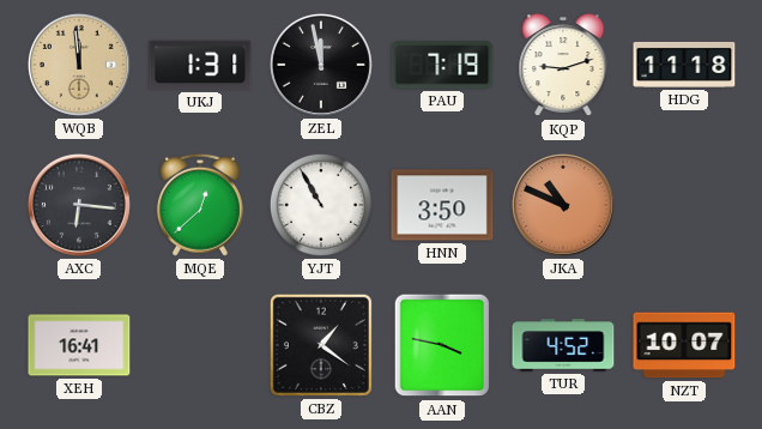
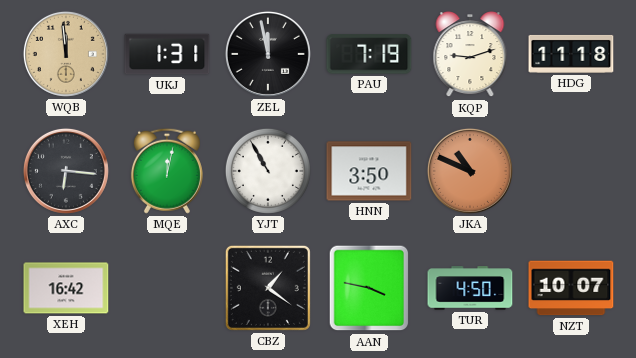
MQE: 12:38 -> 12:02
XEH: 16:41 -> 16:42
TUR: 4:52 -> 4:50
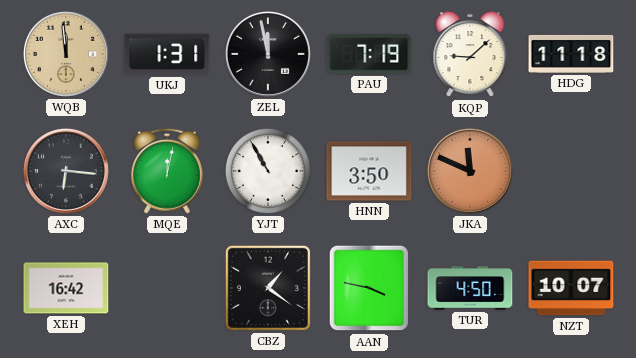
KQP: 9:12 -> 9:08
JKA: 10:49 -> 11:49
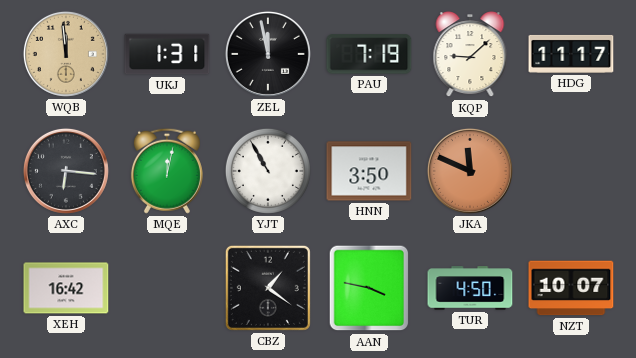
HDG: 11:18 -> 11:17
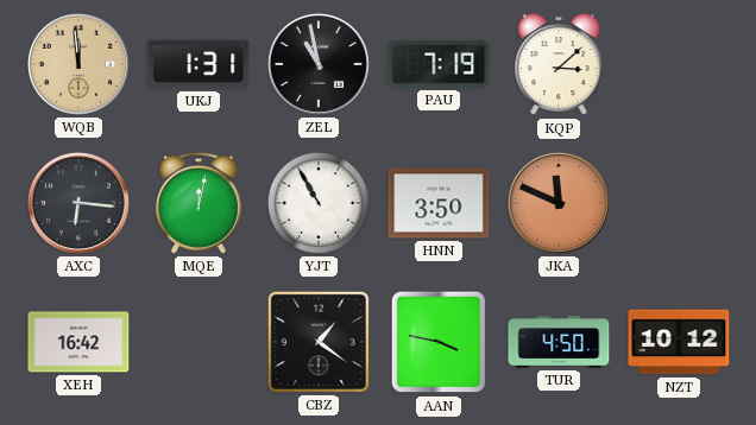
ZEL: 11:58 -> 10:58
KQP: 9:08 -> 3:08
HDG: 11:17 -> none
NZT: 10:07 -> 10:12
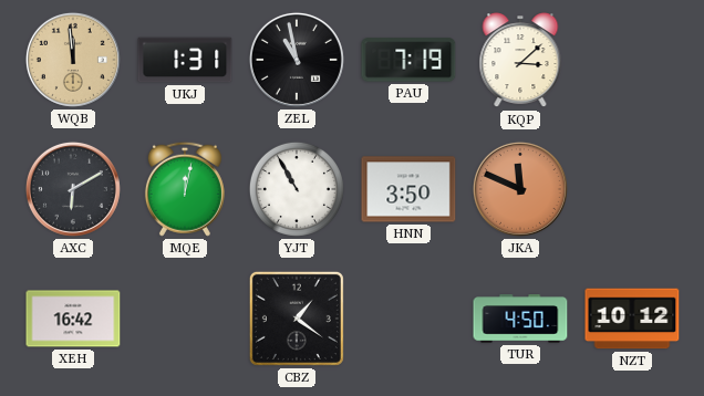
AXC: 6:16 -> 6:10
AAN: 3:47 -> none
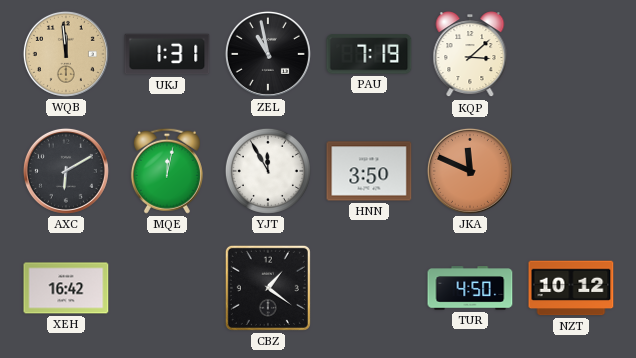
YJT: 10:55 -> 11:55
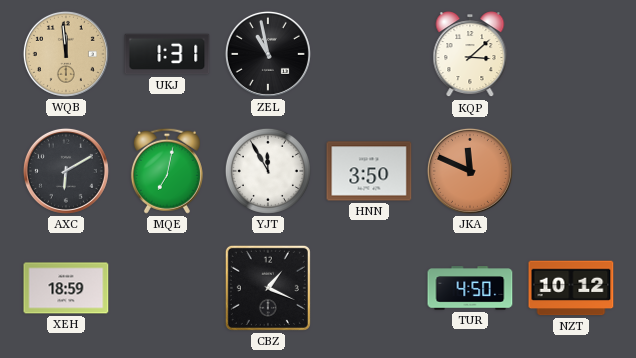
PAU: 7:19 -> none
MQE: 12:02 -> 7:02
XEH: 16:42 -> 18:59
CBZ: 1:21 -> 1:19
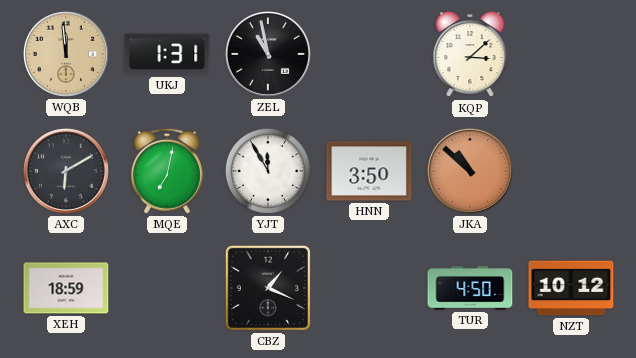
JKA: 11:49 -> 10:52
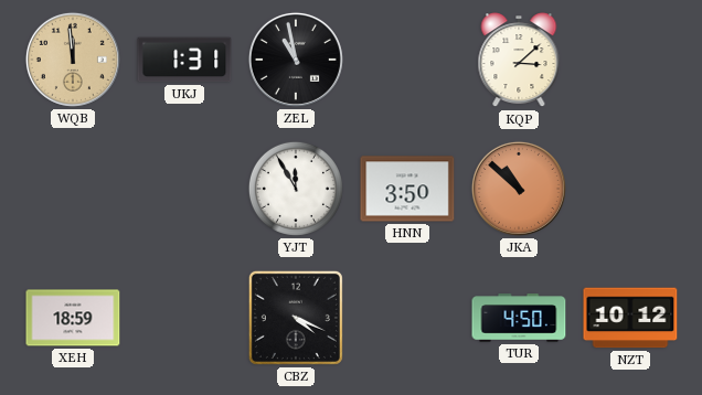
AXC: 6:10 -> none
MQE: 7:02 -> none
CBZ: 1:19 -> 4:19
